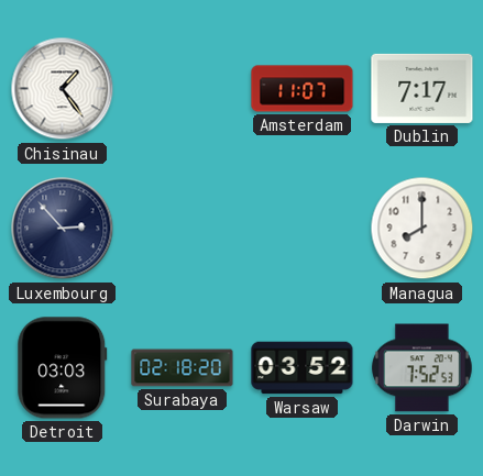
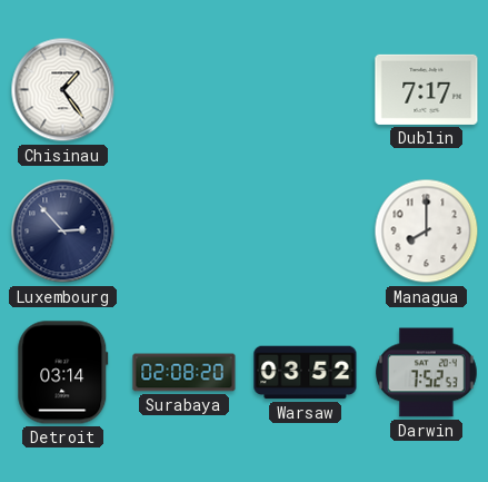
Amsterdam: 11:07 -> none
Detroit: 03:03 -> 03:14
Surabaya: 02:18 -> 02:08
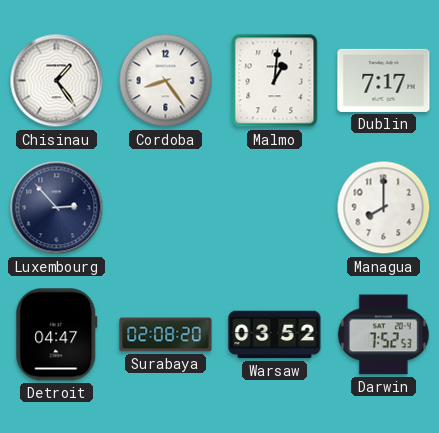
Cordoba: none -> 8:24
Malmo: none -> 1:01
Detroit: 03:14 -> 04:47
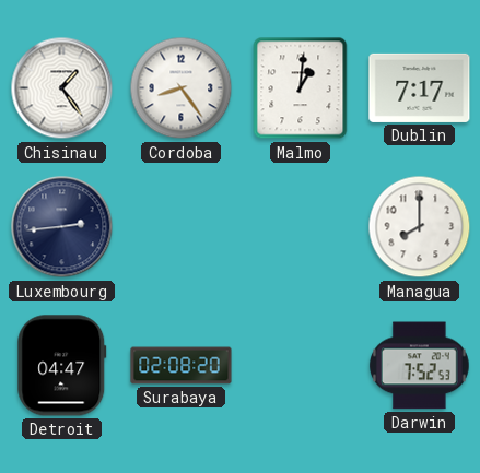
Luxembourg: 2:53 -> 2:44
Warsaw: 03:52 -> none
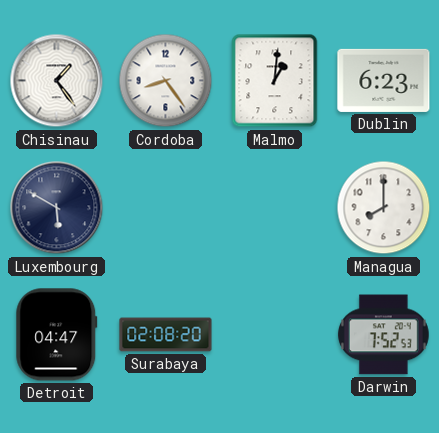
Dublin: 7:17 -> 6:23
Luxembourg: 2:44 -> 5:50
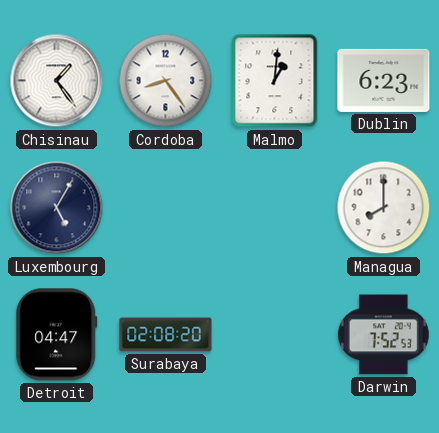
Luxembourg: 5:50 -> 5:05
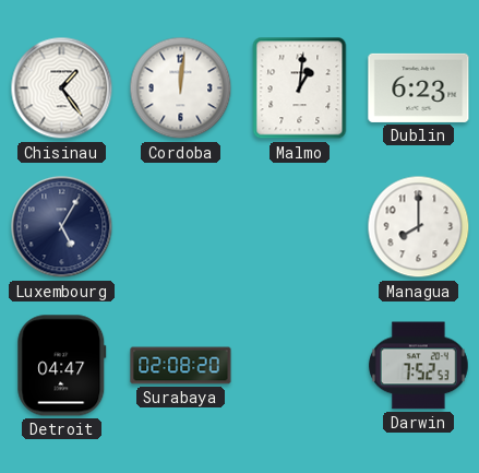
Cordoba: 8:24 -> 12:01
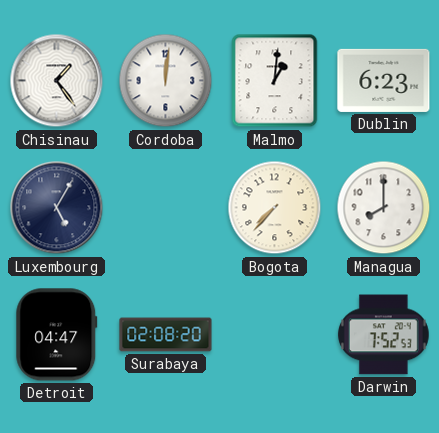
Bogota: none -> 7:37
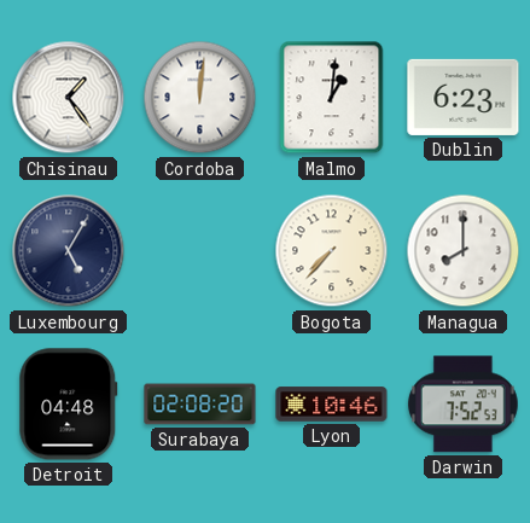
Detroit: 04:47 -> 04:48
Lyon: none -> 10:46
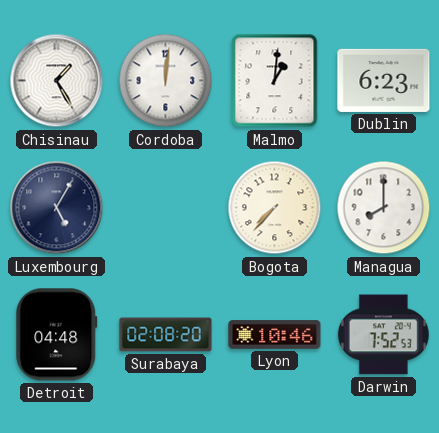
Chisinau: 1:24 -> 1:25
